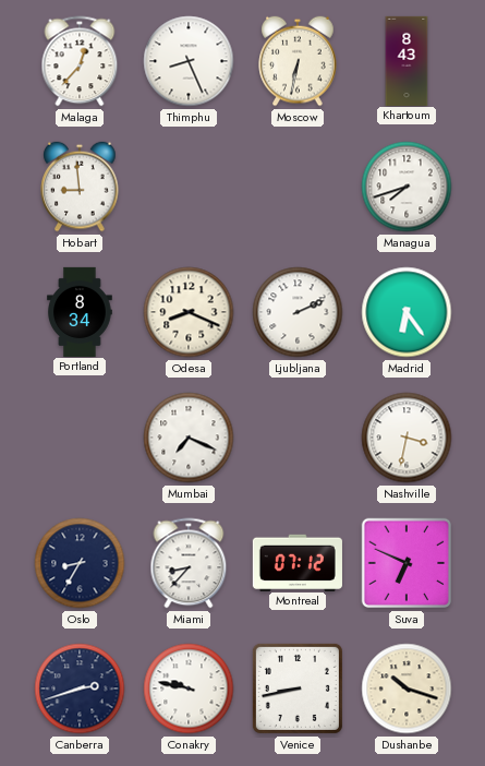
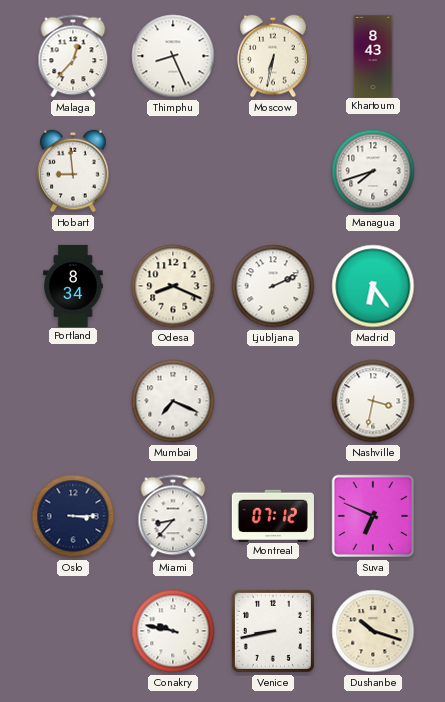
Oslo: 8:35 -> 3:15
Canberra: 2:42 -> none
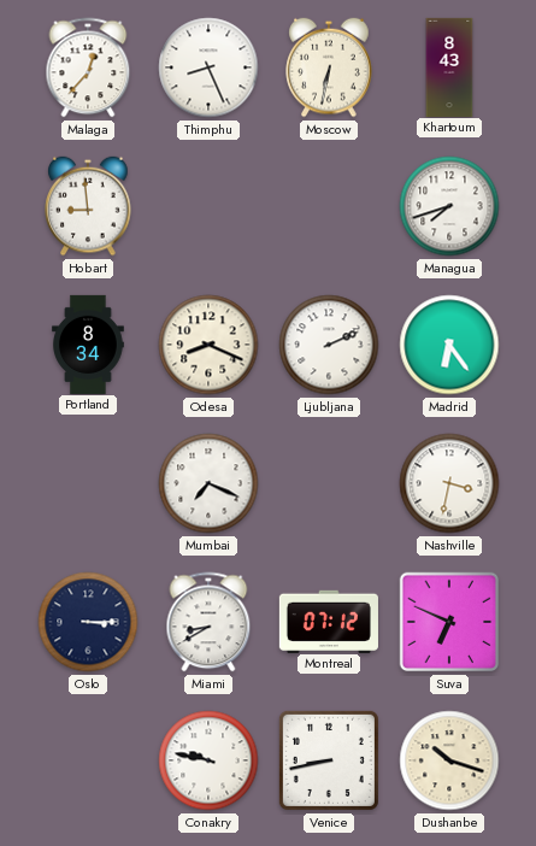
Miami: 8:37 -> 8:40
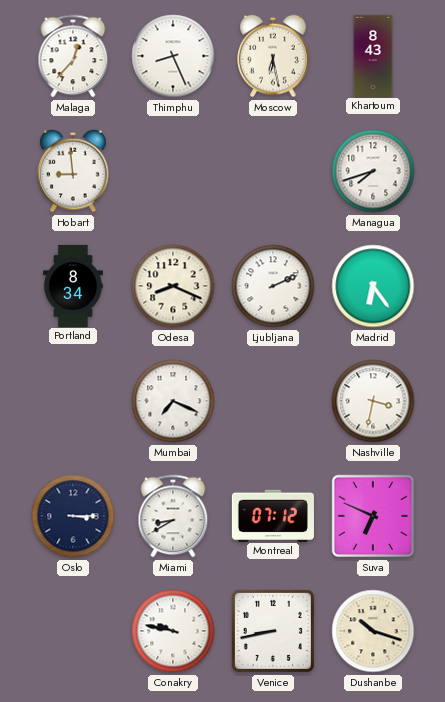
Moscow: 6:32 -> 6:28
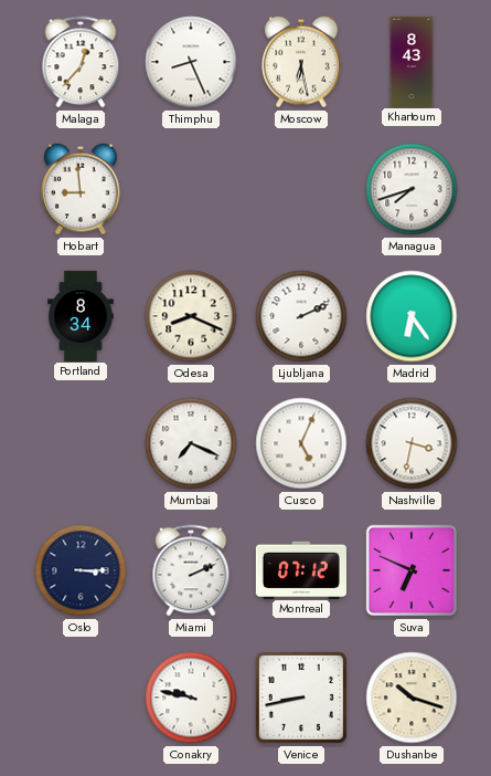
Cusco: none -> 5:04
Miami: 8:40 -> 2:11
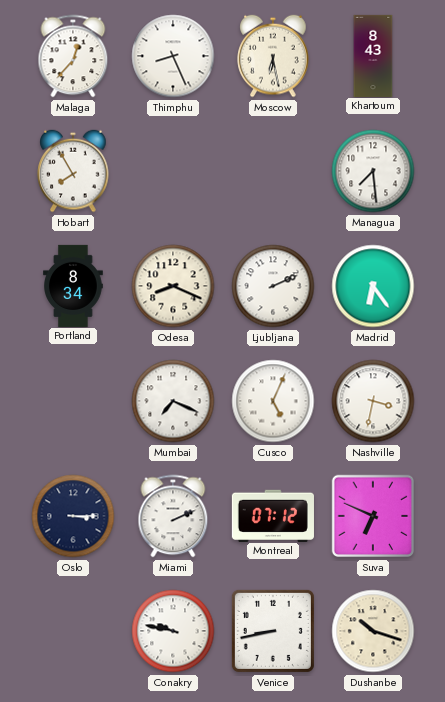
Hobart: 8:59 -> 7:55
Managua: 7:42 -> 7:29
